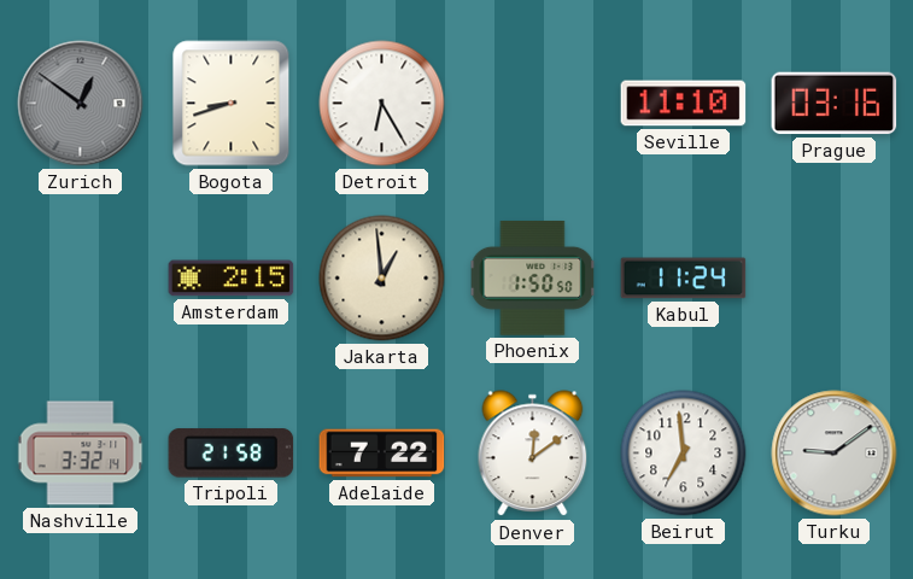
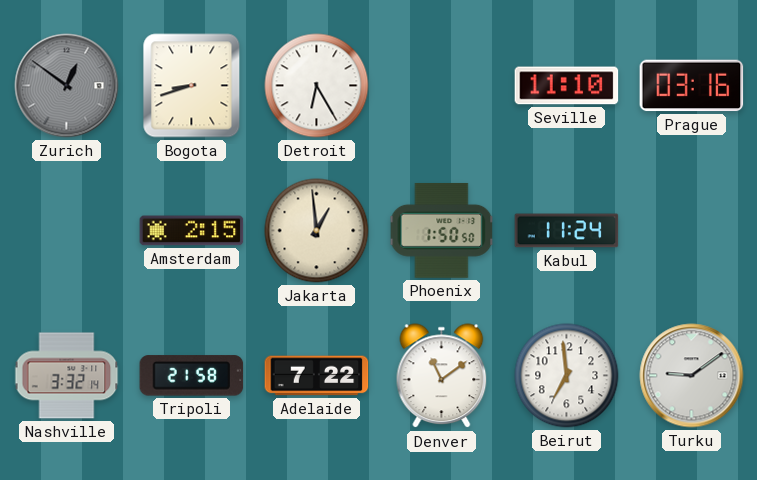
Denver: 12:09 -> 11:09
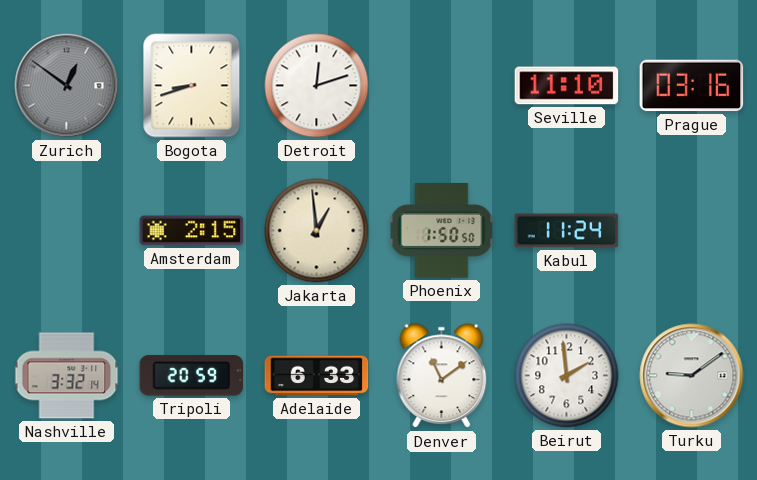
Detroit: 6:25 -> 12:12
Tripoli: 21:58 -> 20:59
Adelaide: 7:22 -> 6:33
Beirut: 6:59 -> 1:59
